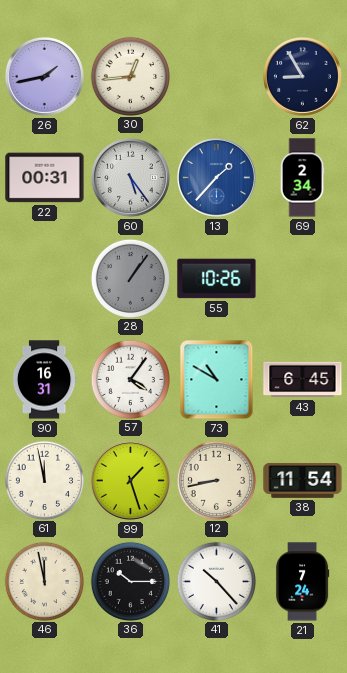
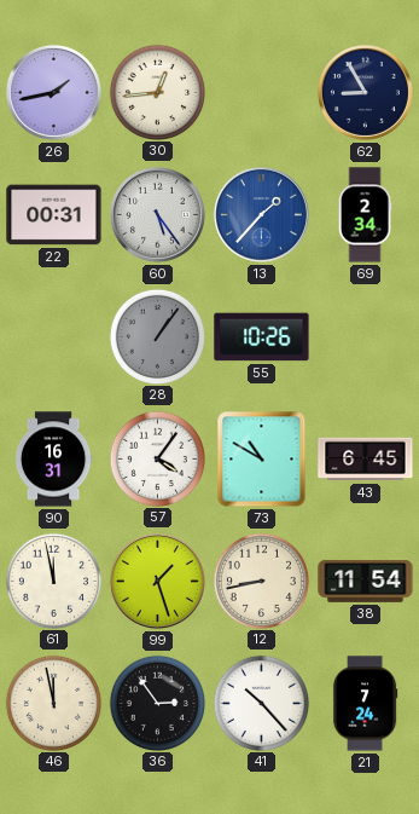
36: 10:15 -> 2:54
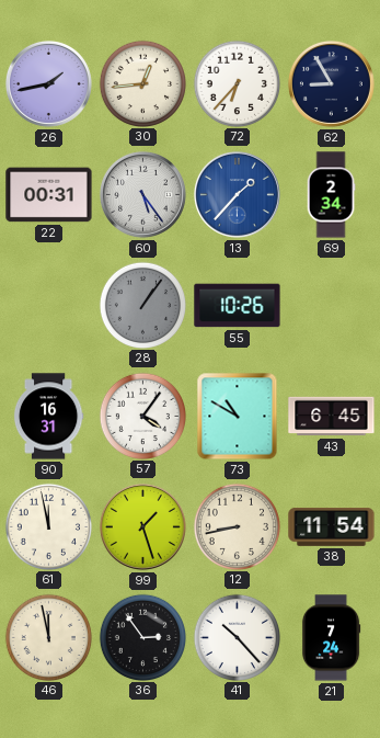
72: none -> 6:37
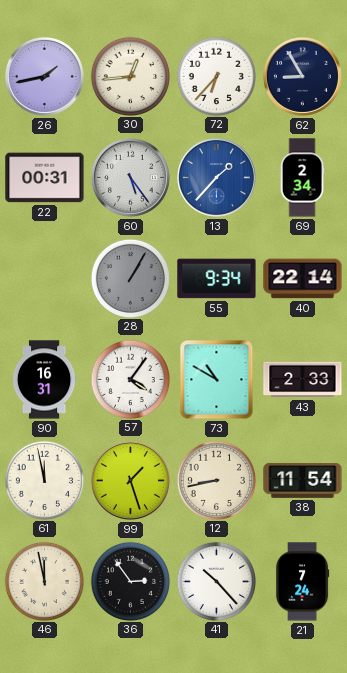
28: 1:06 -> 1:05
55: 10:26 -> 9:34
40: none -> 22:14
43: 6:45 -> 2:33
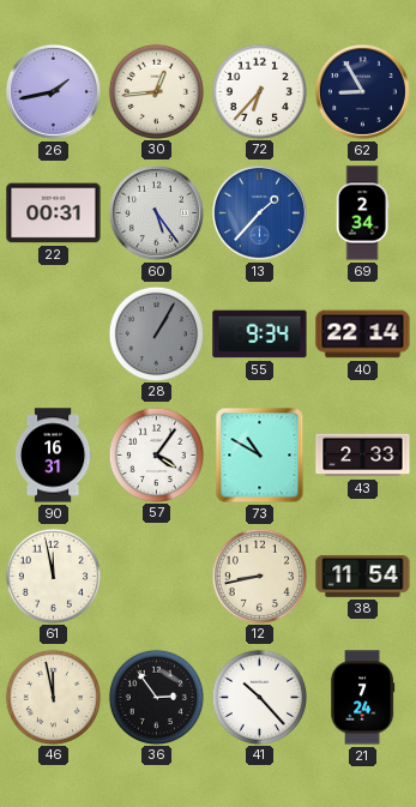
99: 1:27 -> none
